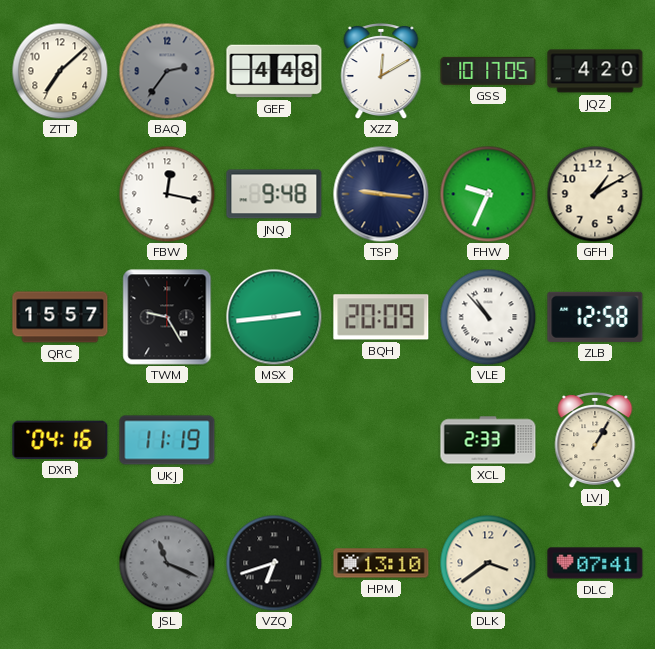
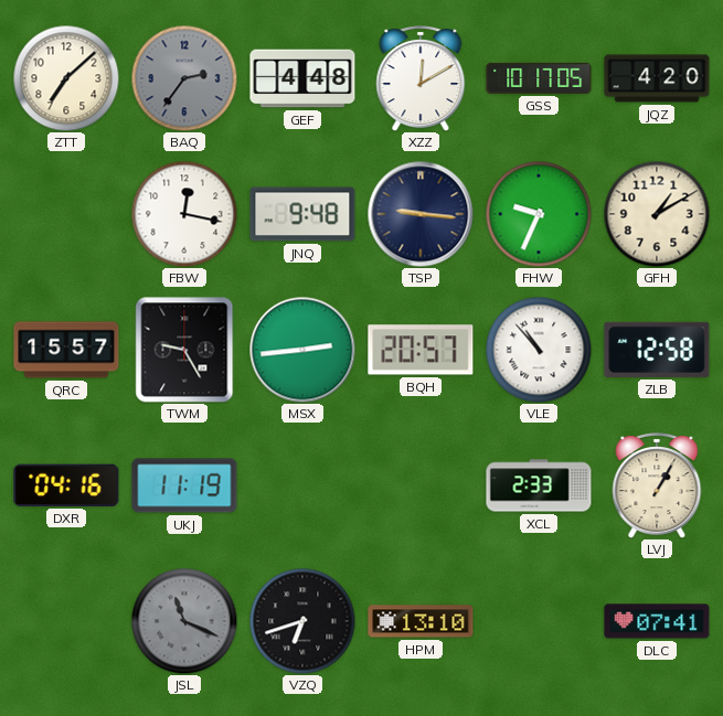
BQH: 20:09 -> 20:57
DLK: 3:39 -> none
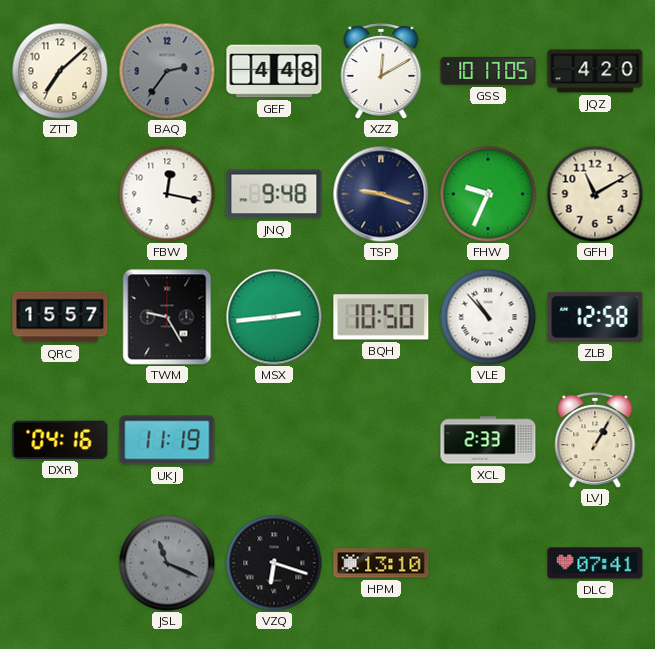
TSP: 9:16 -> 9:18
GFH: 1:10 -> 11:10
BQH: 20:57 -> 10:50
VZQ: 6:42 -> 6:18
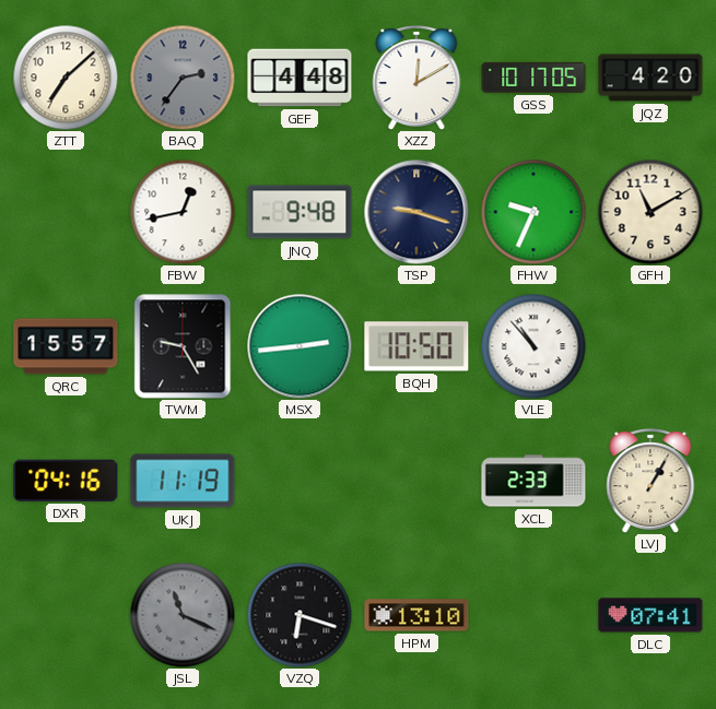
FBW: 12:17 -> 12:43
ZLB: 12:58 -> none
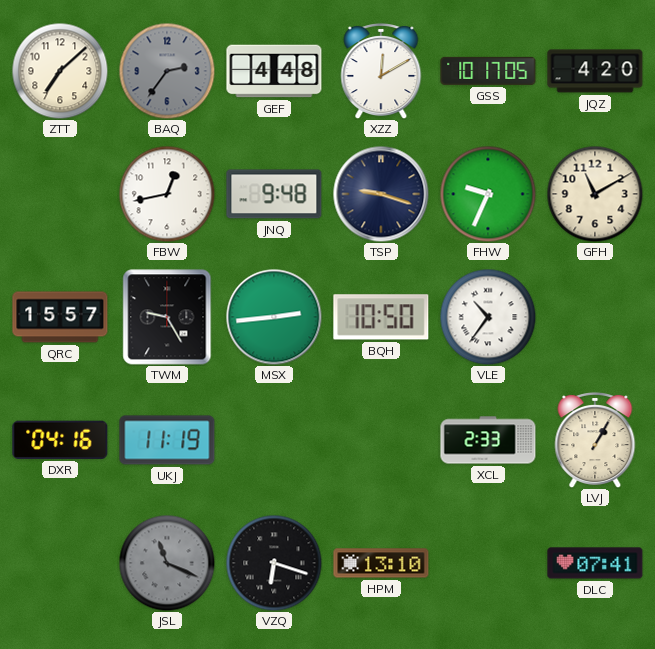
VLE: 10:53 -> 10:36
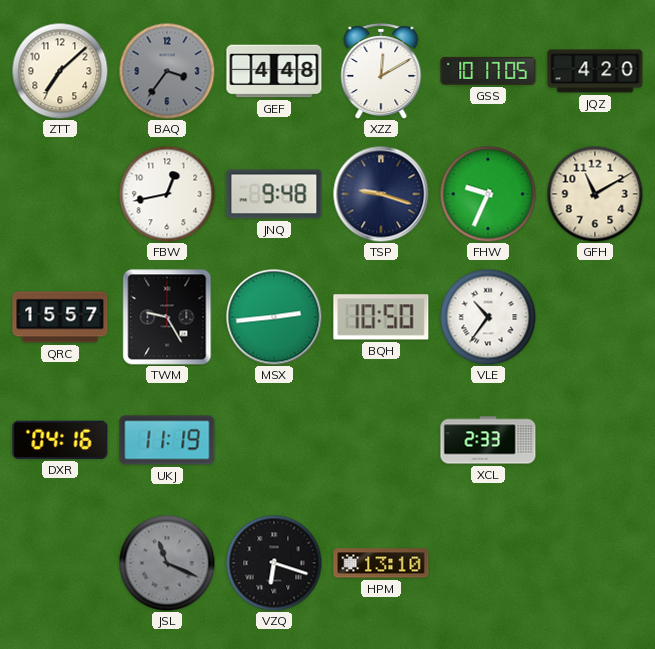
BAQ: 2:36 -> 3:36
LVJ: 1:05 -> none
DLC: 07:41 -> none
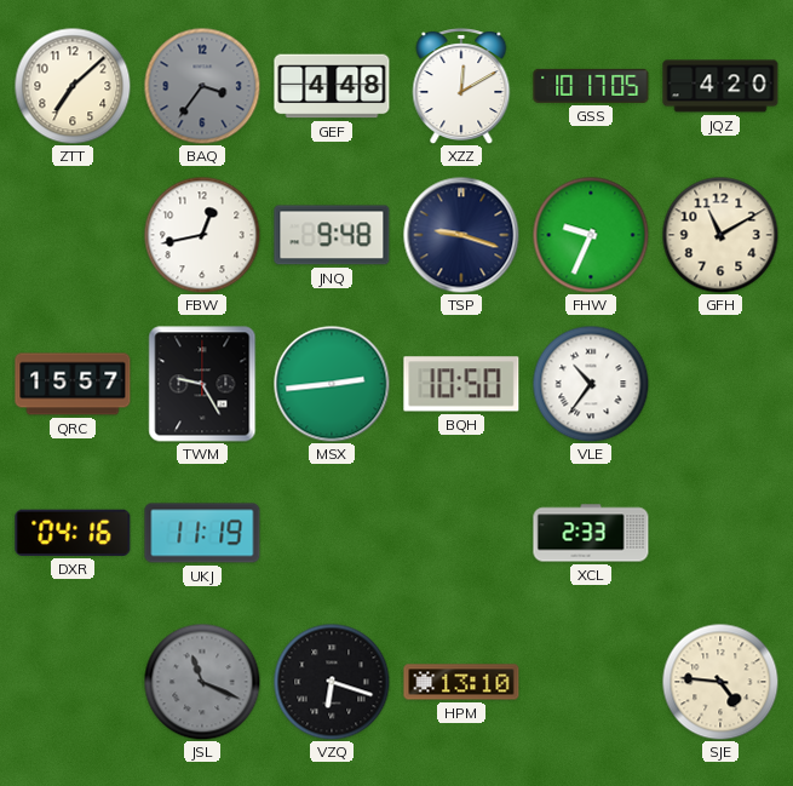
SJE: none -> 4:46
